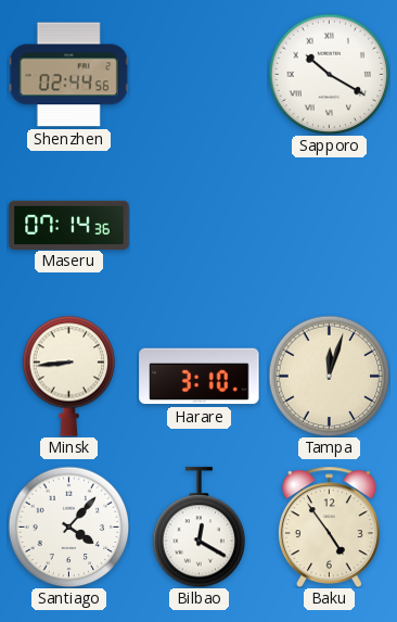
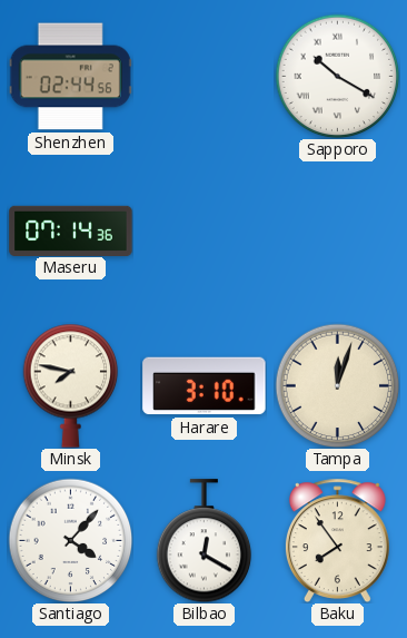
Minsk: 8:44 -> 7:47
Baku: 4:54 -> 7:54
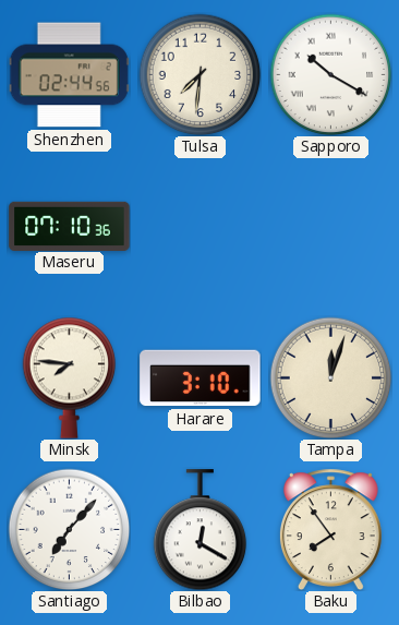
Tulsa: none -> 7:31
Maseru: 07:14 -> 07:10
Minsk: 7:47 -> 7:46
Santiago: 4:07 -> 7:07
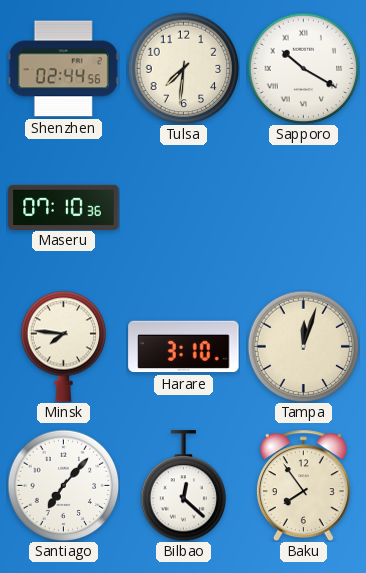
Bilbao: 12:20 -> 12:22
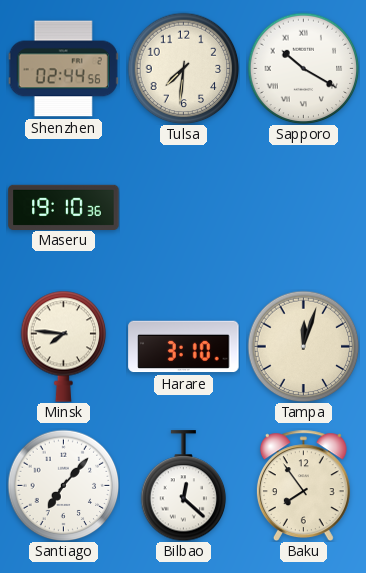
Maseru: 07:10 -> 19:10
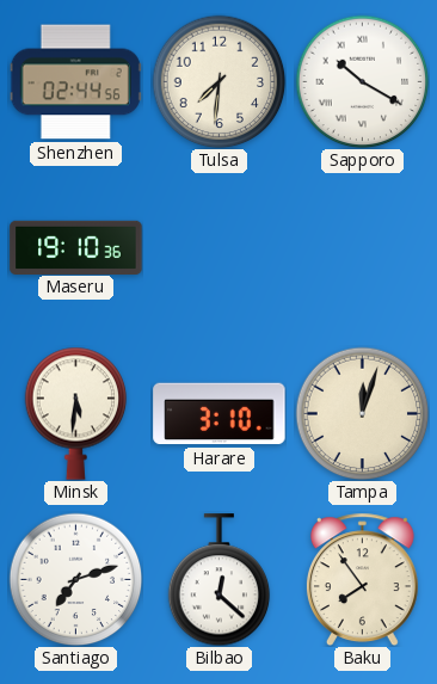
Minsk: 7:46 -> 5:31
Santiago: 7:07 -> 7:12
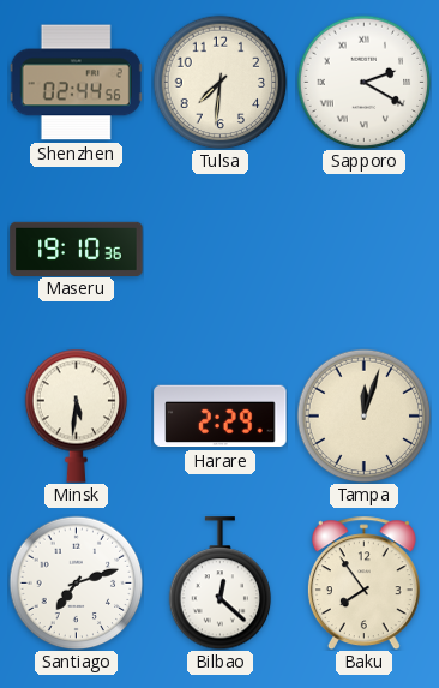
Sapporo: 10:20 -> 2:20
Harare: 3:10 -> 2:29
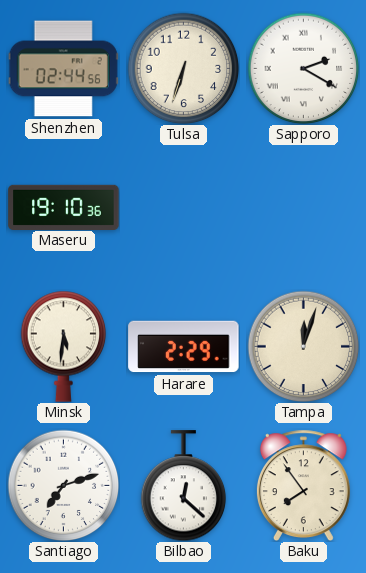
Tulsa: 7:31 -> 6:33
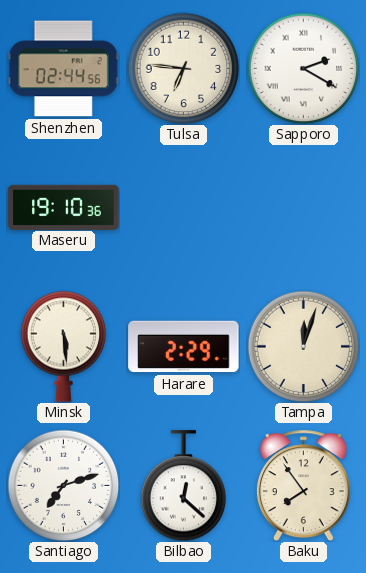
Tulsa: 6:33 -> 6:46
Minsk: 5:31 -> 5:29
